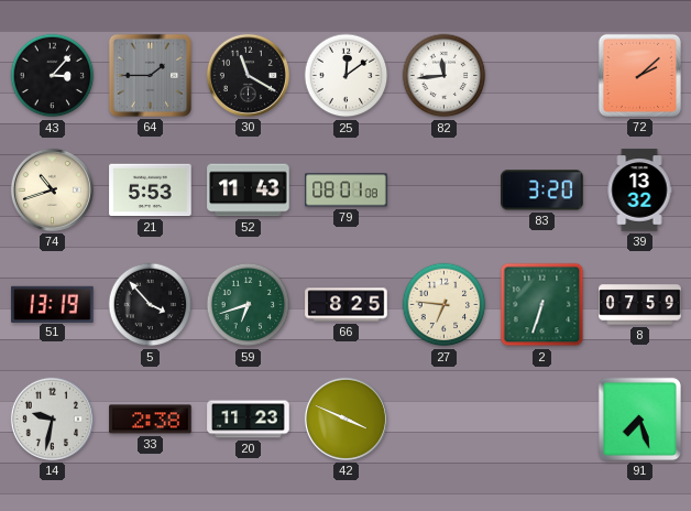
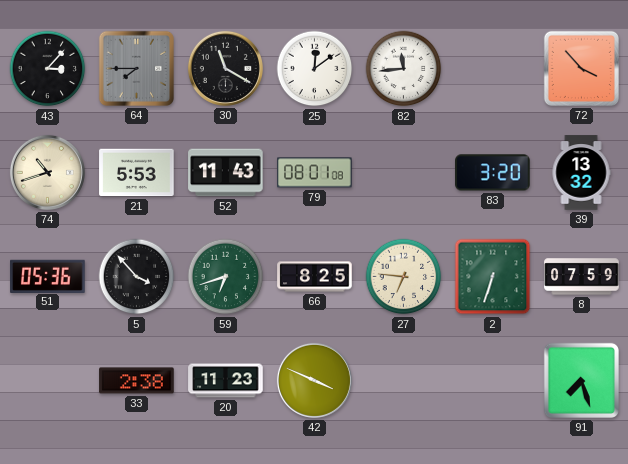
64: 1:45 -> 7:45
72: 2:08 -> 3:53
51: 13:19 -> 05:36
14: 9:32 -> none
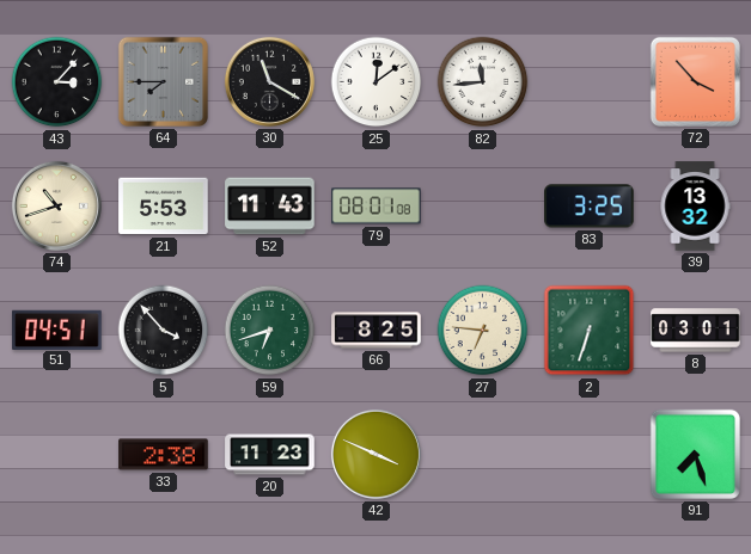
83: 3:20 -> 3:25
51: 05:36 -> 04:51
8: 07:59 -> 03:01
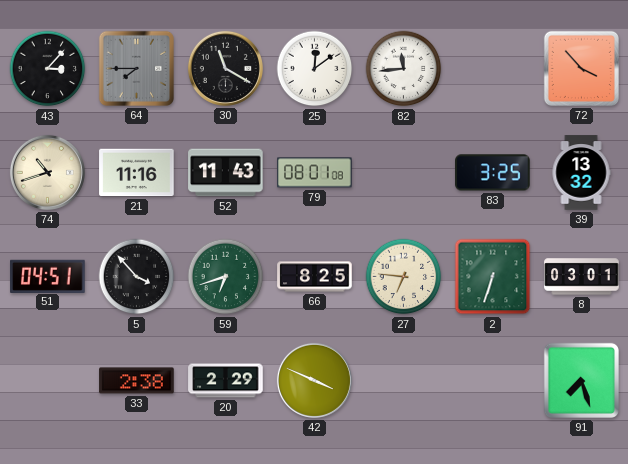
21: 5:53 -> 11:16
20: 11:23 -> 2:29
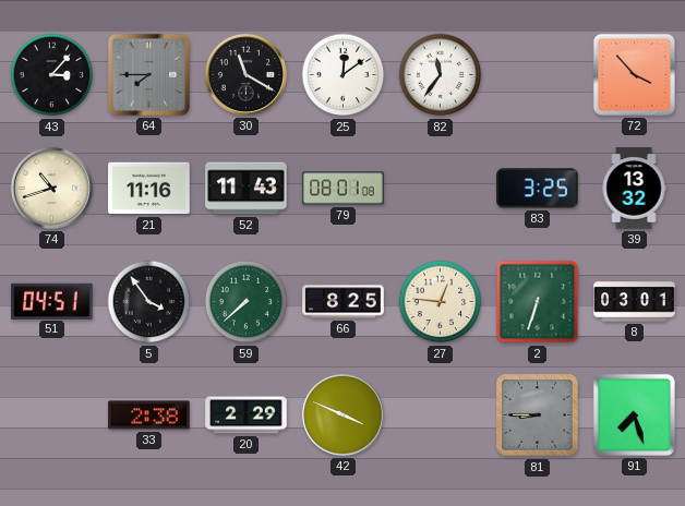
82: 11:44 -> 11:36
5: 3:53 -> 3:54
59: 6:42 -> 7:38
27: 6:46 -> 12:46
81: none -> 8:45
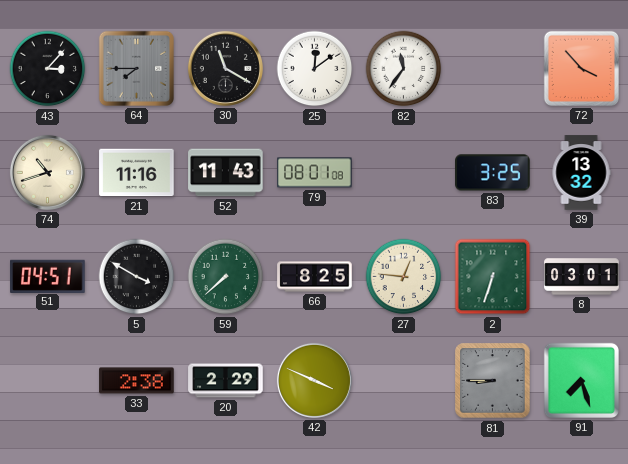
5: 3:54 -> 3:50
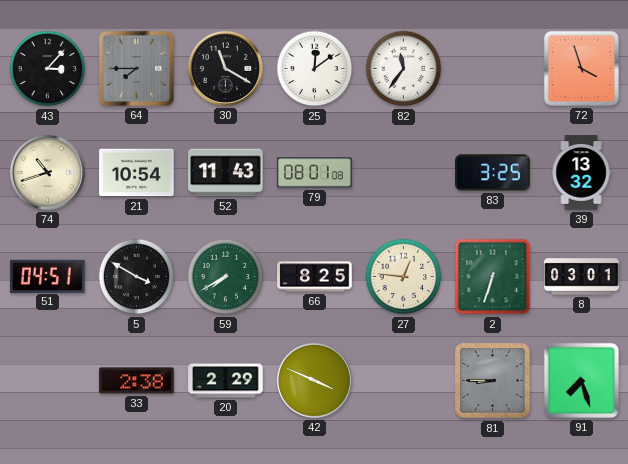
72: 3:53 -> 3:57
21: 11:16 -> 10:54
59: 7:38 -> 7:40
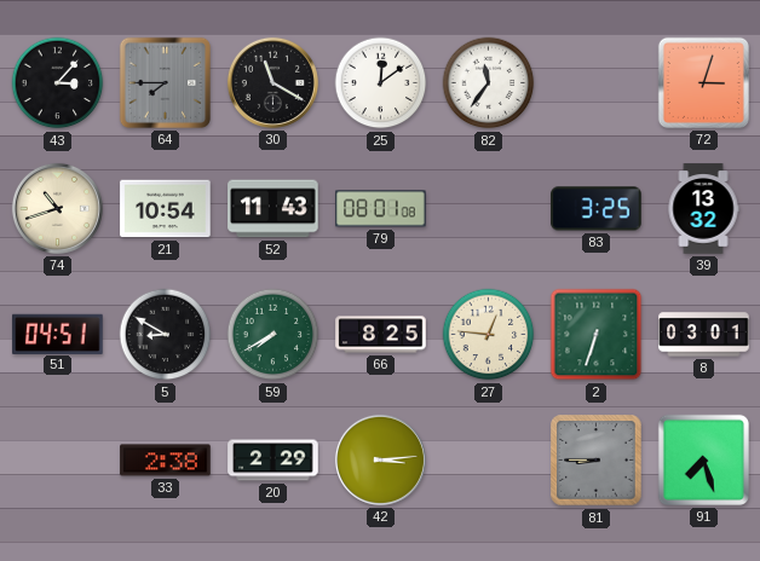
72: 3:57 -> 3:03
5: 3:50 -> 8:50
42: 3:49 -> 3:14
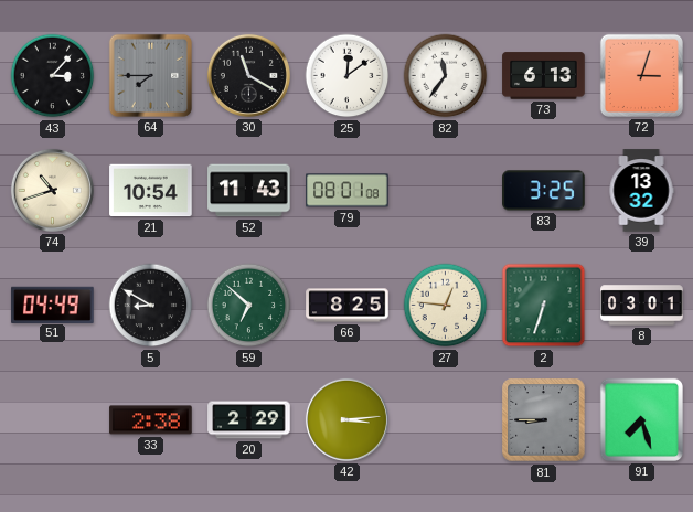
73: none -> 6:13
51: 04:51 -> 04:49
59: 7:40 -> 6:52
